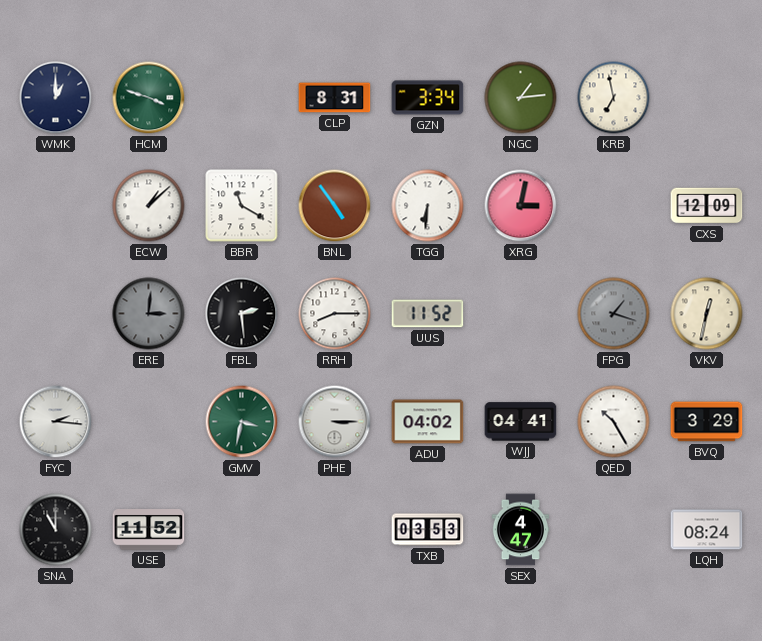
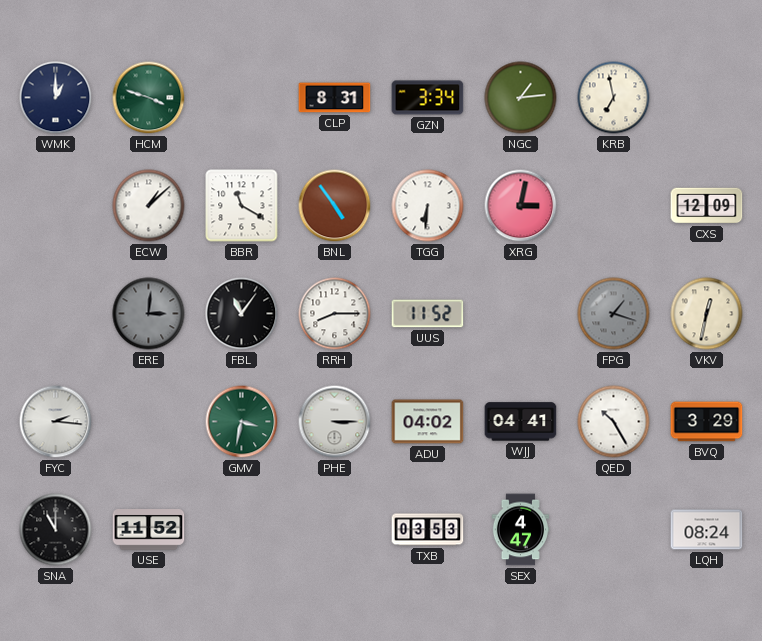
FBL: 2:29 -> 11:06
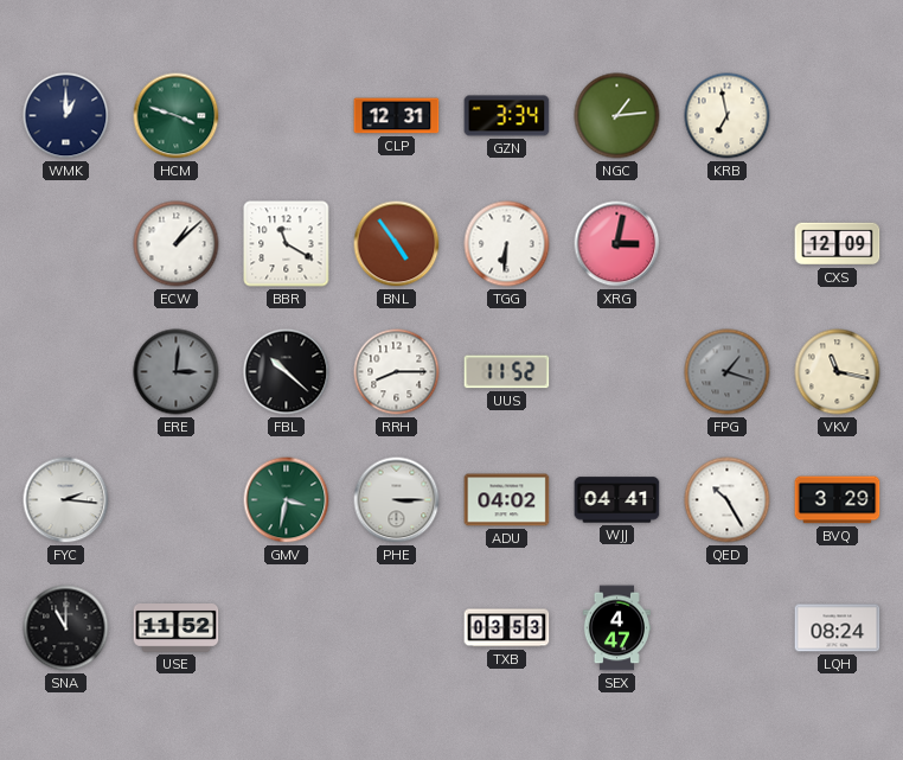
CLP: 8:31 -> 12:31
FBL: 11:06 -> 10:22
VKV: 12:32 -> 11:17
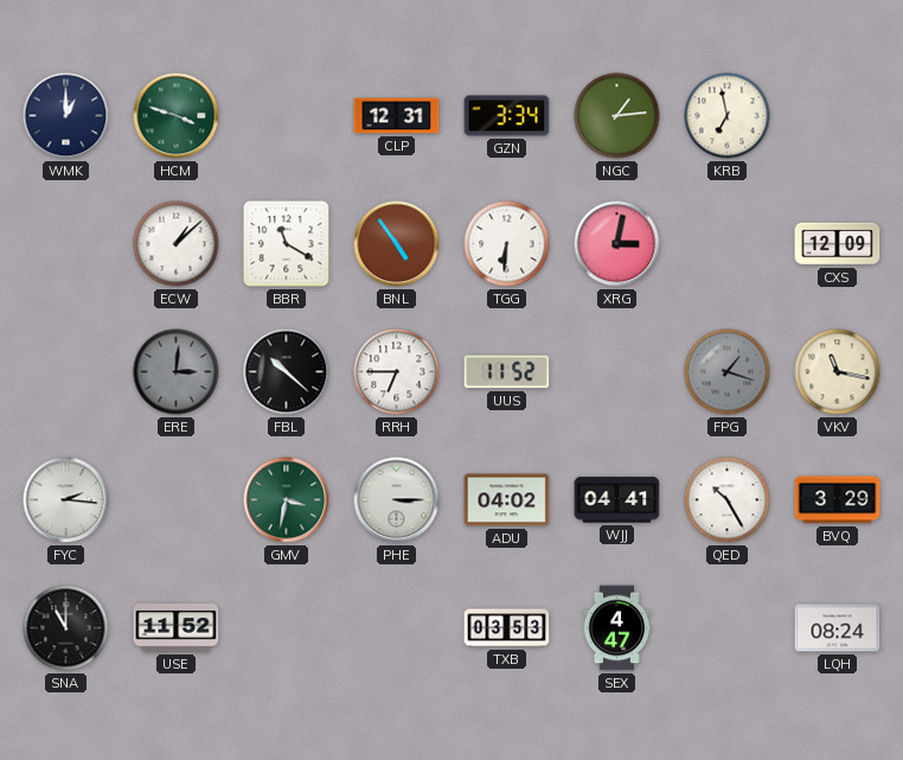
RRH: 8:15 -> 6:45
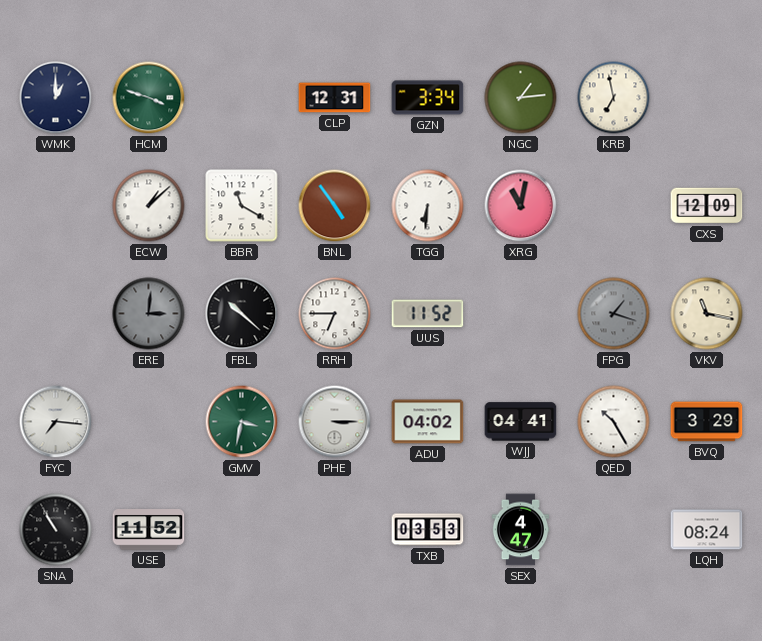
XRG: 3:02 -> 11:02
FYC: 2:16 -> 7:16
SNA: 11:00 -> 10:55
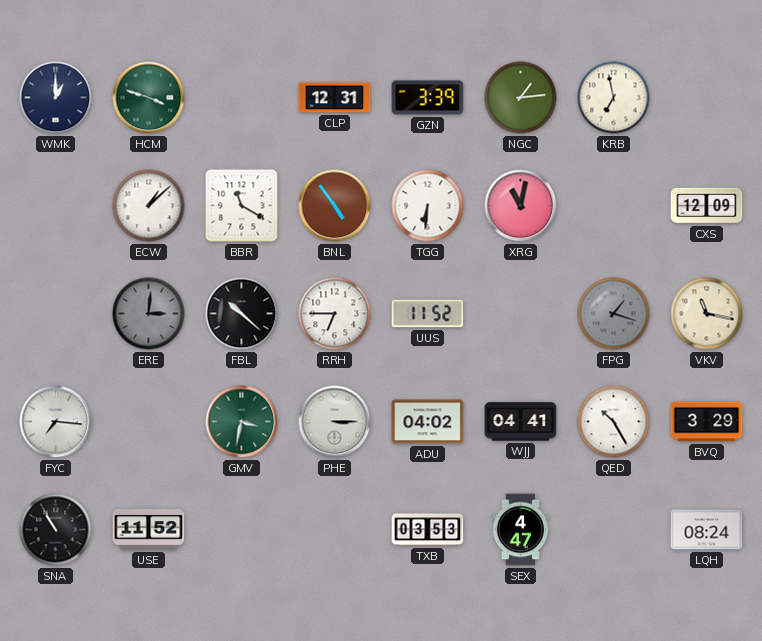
GZN: 3:34 -> 3:39
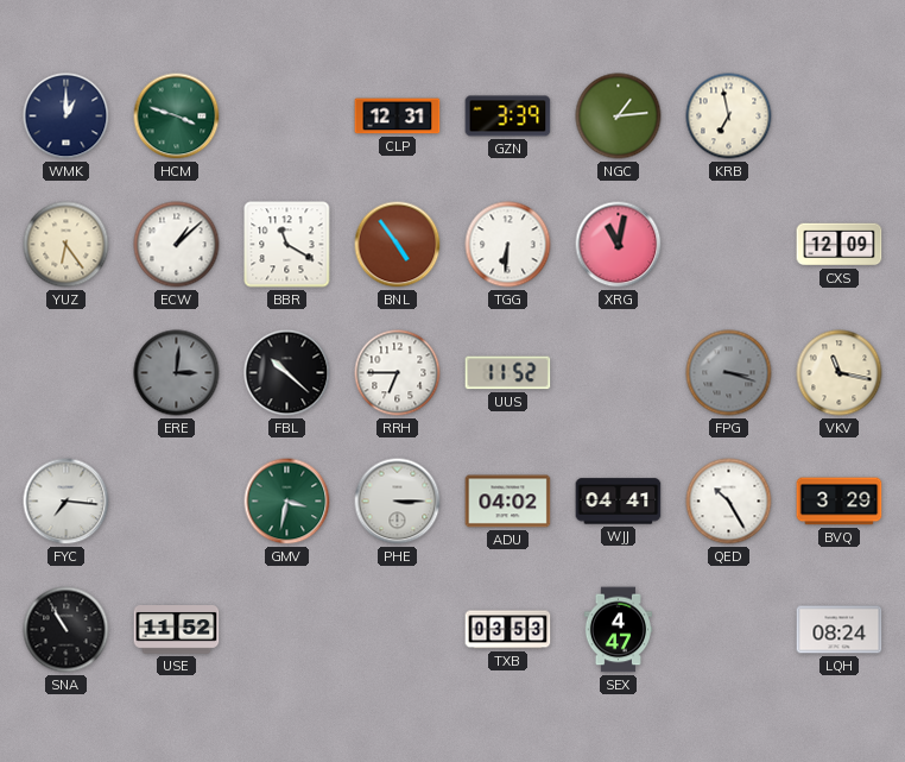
YUZ: none -> 6:24
FPG: 1:18 -> 3:18
